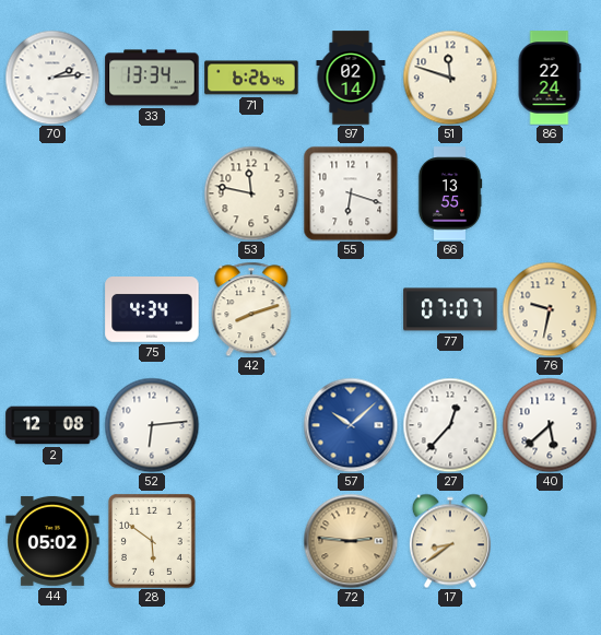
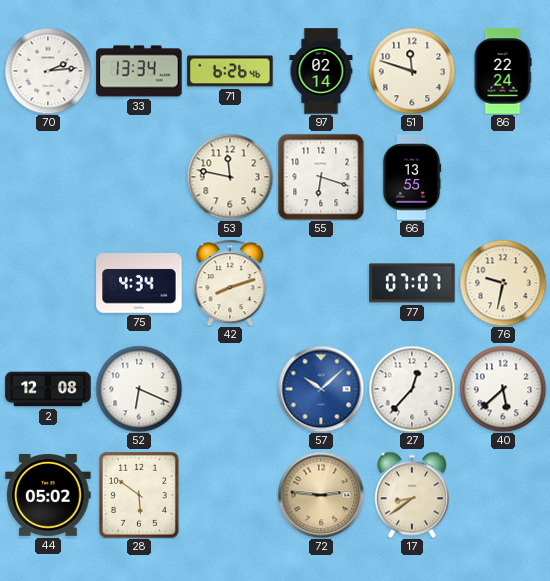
52: 6:14 -> 6:19
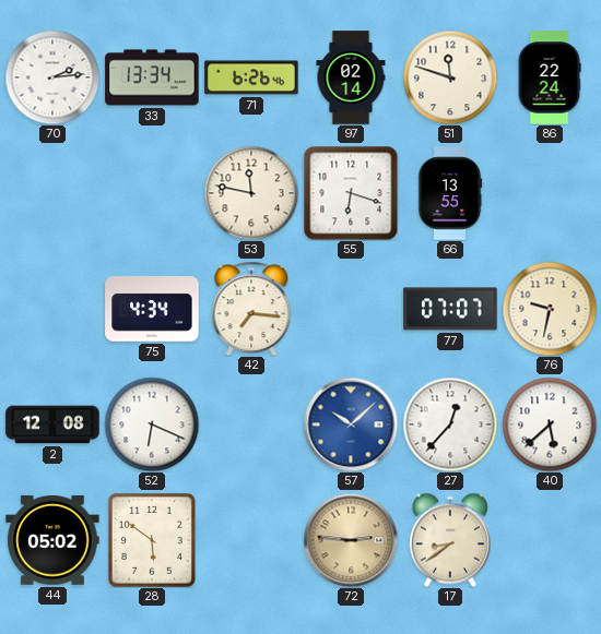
42: 8:12 -> 7:16
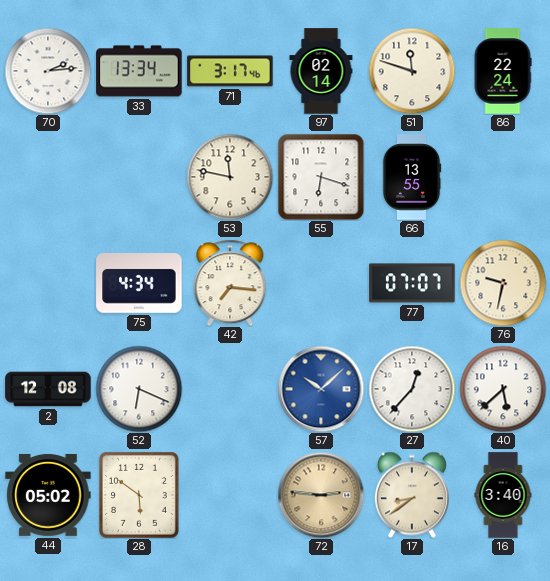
71: 6:26 -> 3:17
16: none -> 3:40
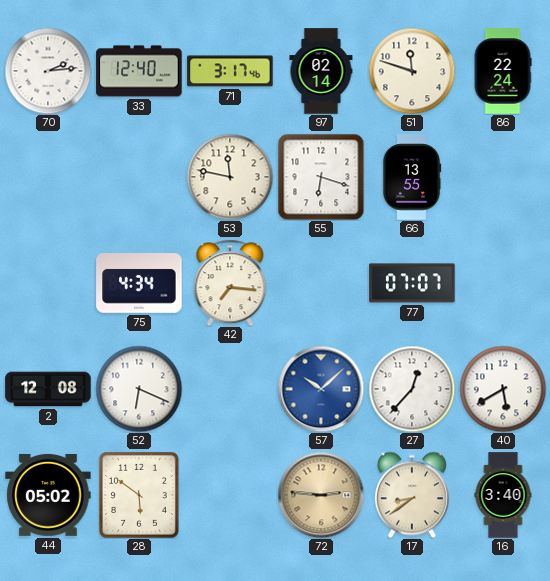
33: 13:34 -> 12:40
76: 9:32 -> none
40: 5:38 -> 5:40
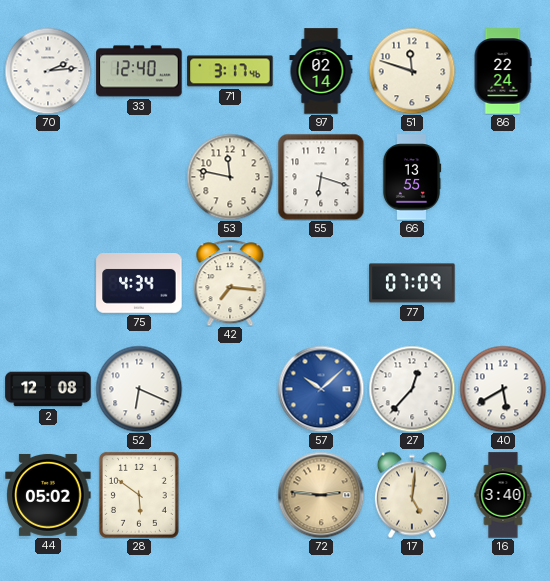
77: 07:07 -> 07:09
17: 8:39 -> 5:01
